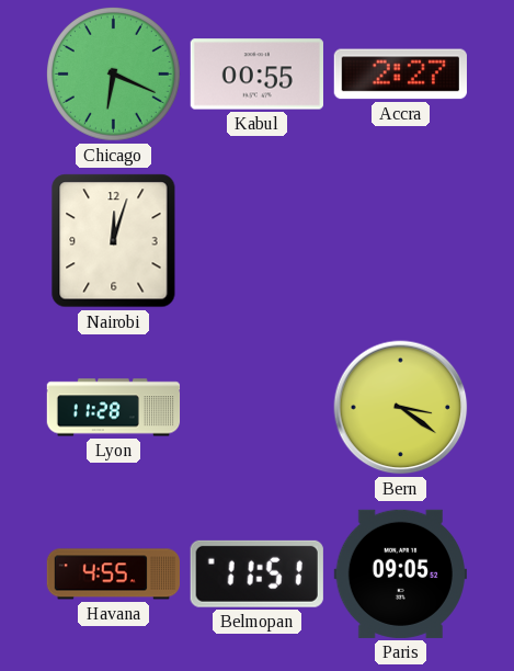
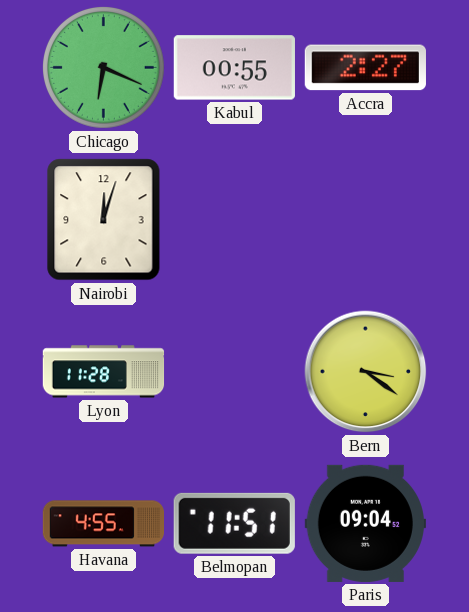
Paris: 09:05 -> 09:04
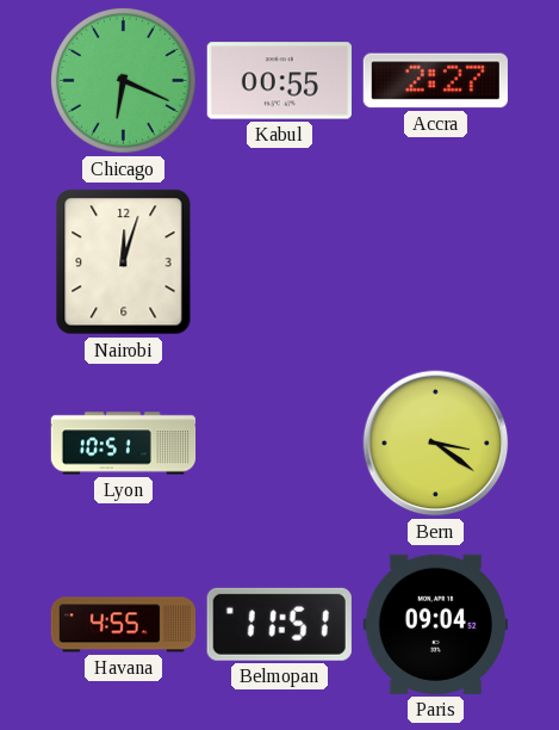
Lyon: 11:28 -> 10:51
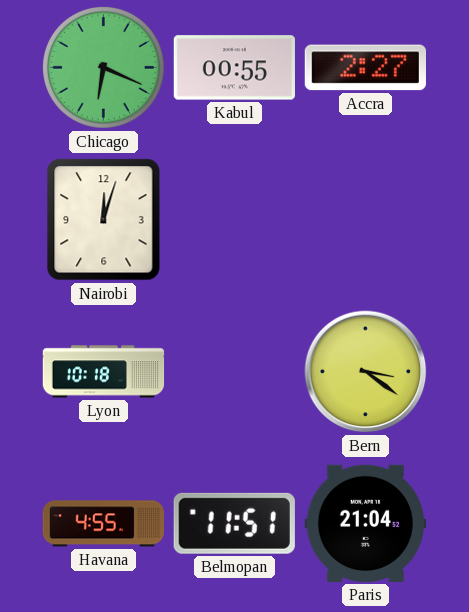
Lyon: 10:51 -> 10:18
Paris: 09:04 -> 21:04
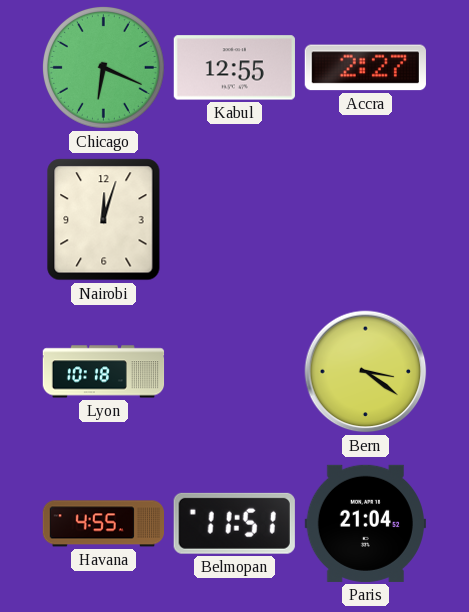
Kabul: 00:55 -> 12:55
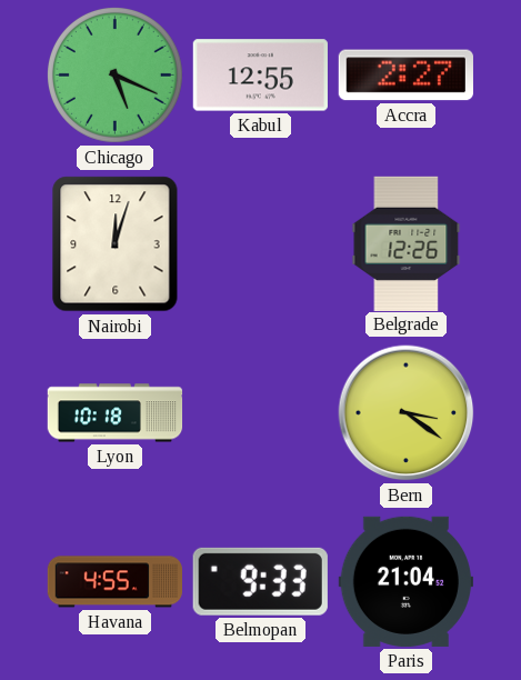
Chicago: 6:19 -> 5:19
Belgrade: none -> 12:26
Belmopan: 11:51 -> 9:33
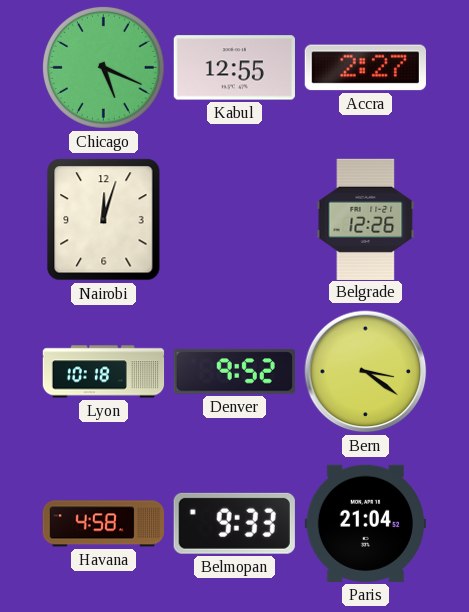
Denver: none -> 9:52
Havana: 4:55 -> 4:58
